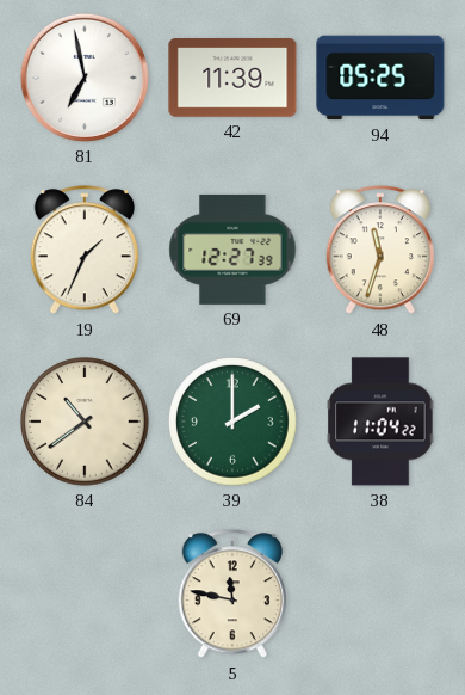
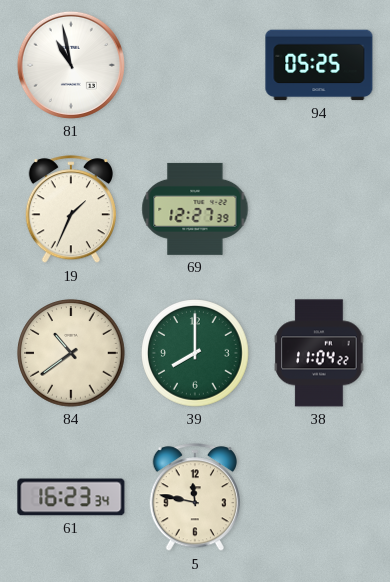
81: 6:58 -> 10:58
42: 11:39 -> none
48: 11:33 -> none
39: 2:00 -> 8:00
61: none -> 16:23
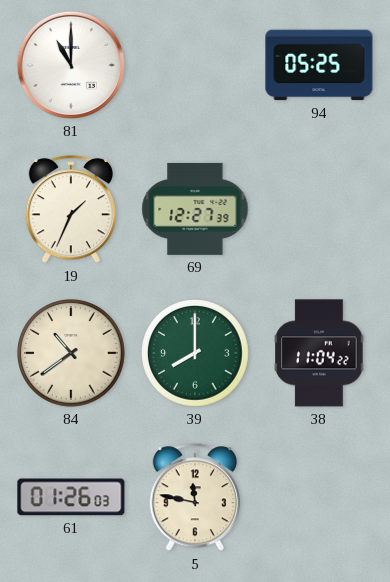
81: 10:58 -> 11:00
61: 16:23 -> 01:26
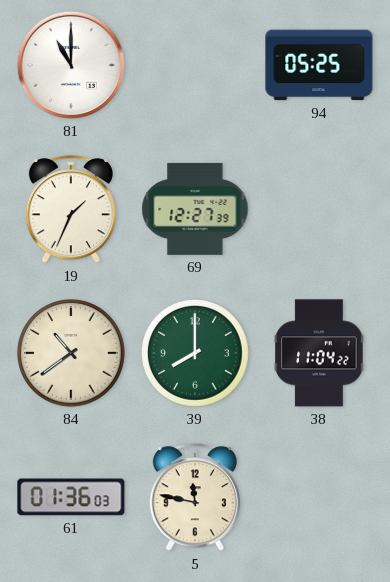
61: 01:26 -> 01:36
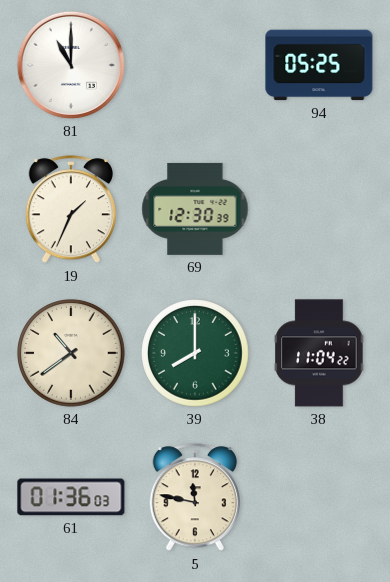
69: 12:27 -> 12:30
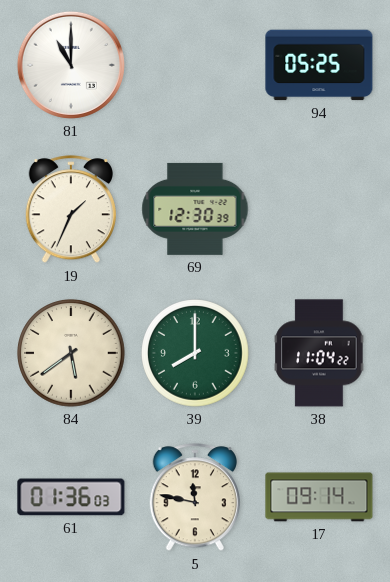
84: 10:39 -> 5:39
17: none -> 09:14
